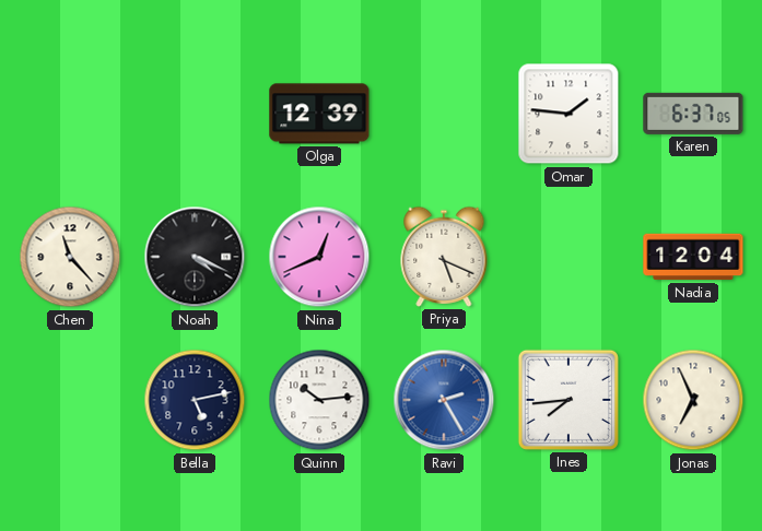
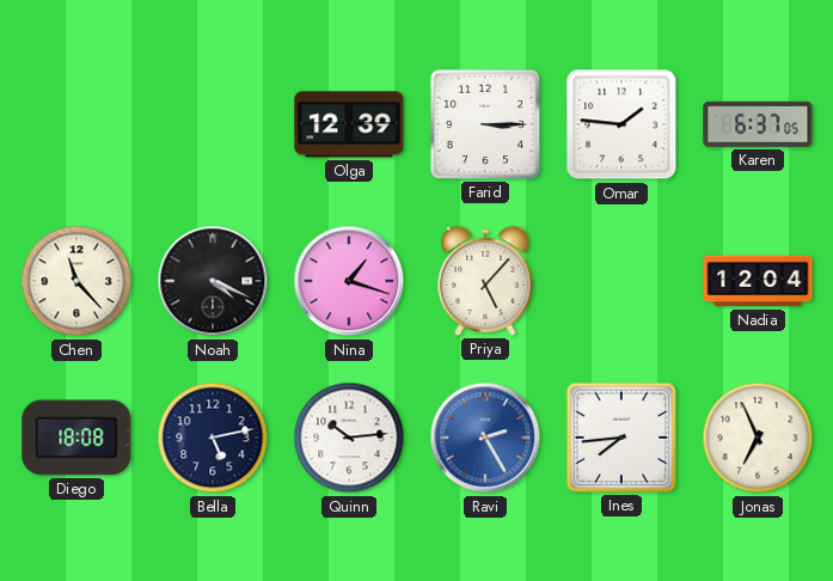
Farid: none -> 3:15
Nina: 12:41 -> 1:18
Priya: 5:19 -> 5:07
Diego: none -> 18:08
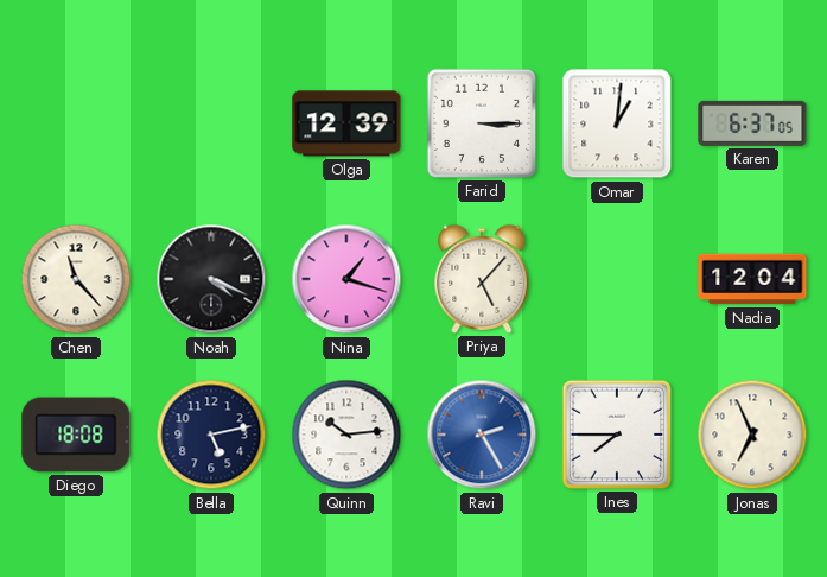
Omar: 1:46 -> 1:01
Ines: 7:44 -> 7:45
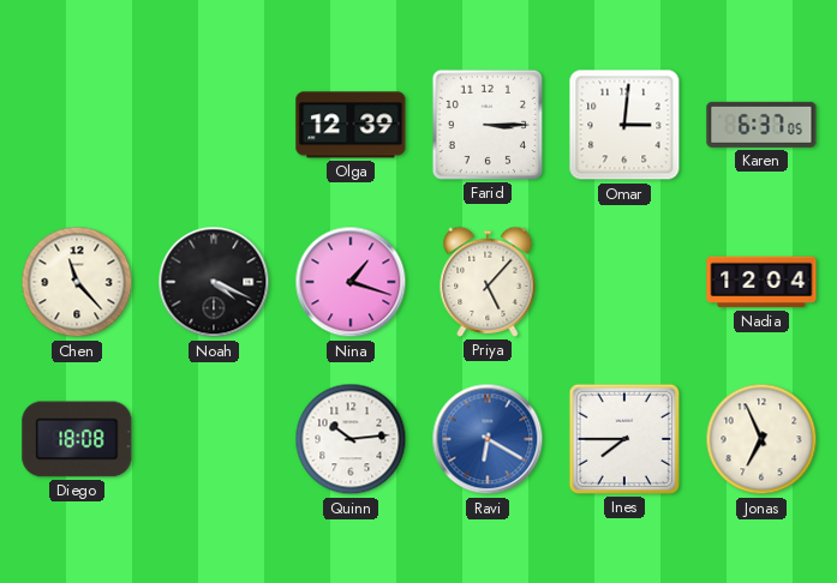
Omar: 1:01 -> 3:01
Bella: 5:13 -> none
Ravi: 2:25 -> 6:20
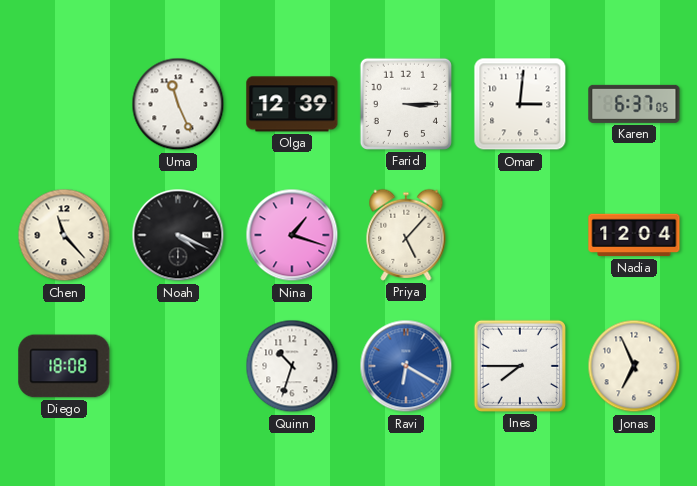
Uma: none -> 11:26
Quinn: 10:14 -> 10:33
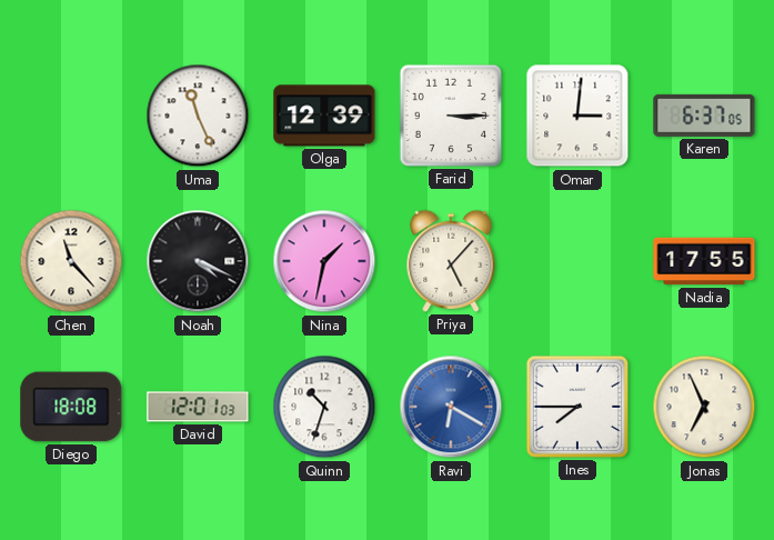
Nina: 1:18 -> 1:32
Nadia: 12:04 -> 17:55
David: none -> 12:01
